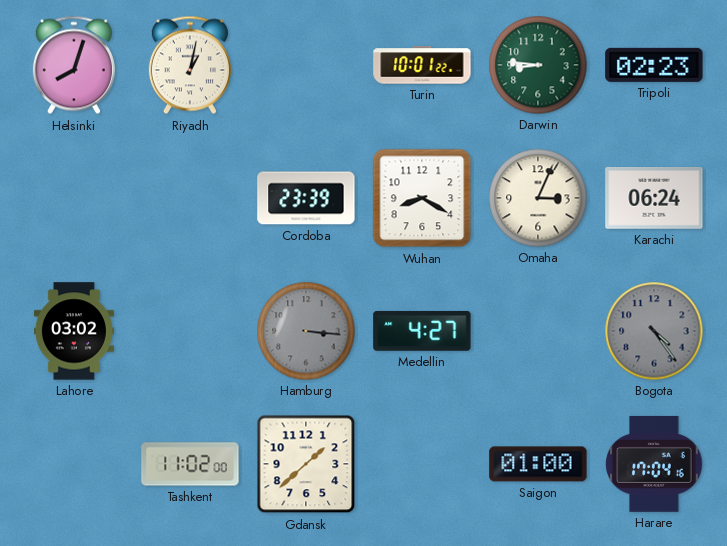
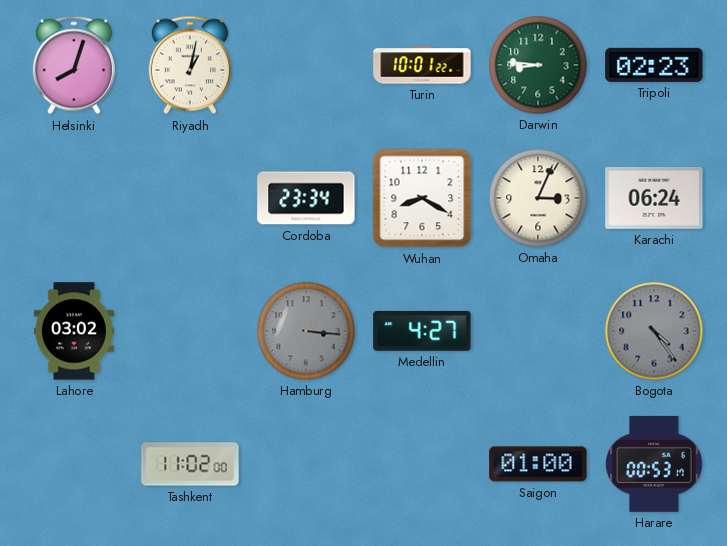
Cordoba: 23:39 -> 23:34
Gdansk: 1:38 -> none
Harare: 17:04 -> 00:53
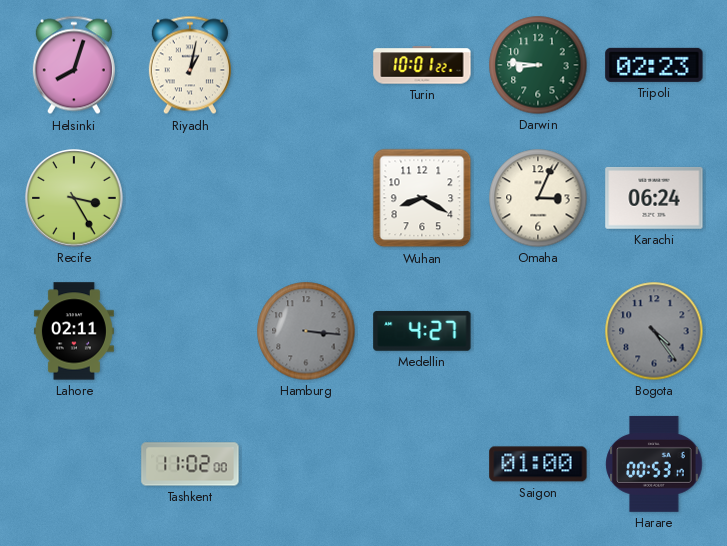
Recife: none -> 3:25
Cordoba: 23:34 -> none
Lahore: 03:02 -> 02:11
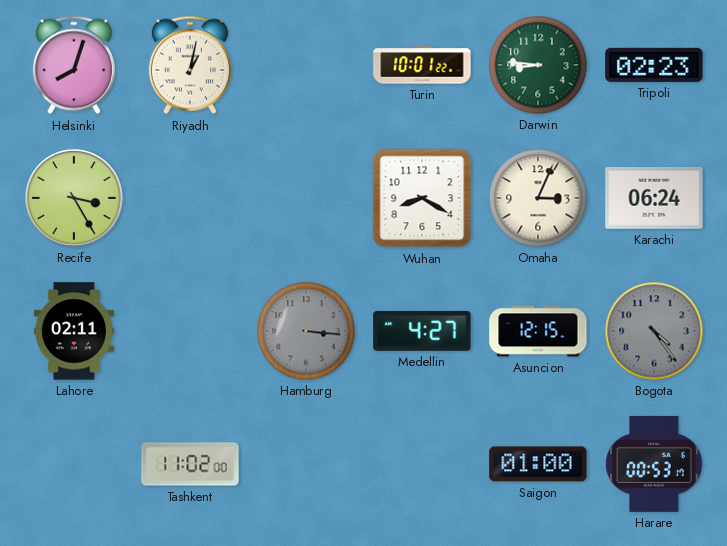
Asuncion: none -> 12:15
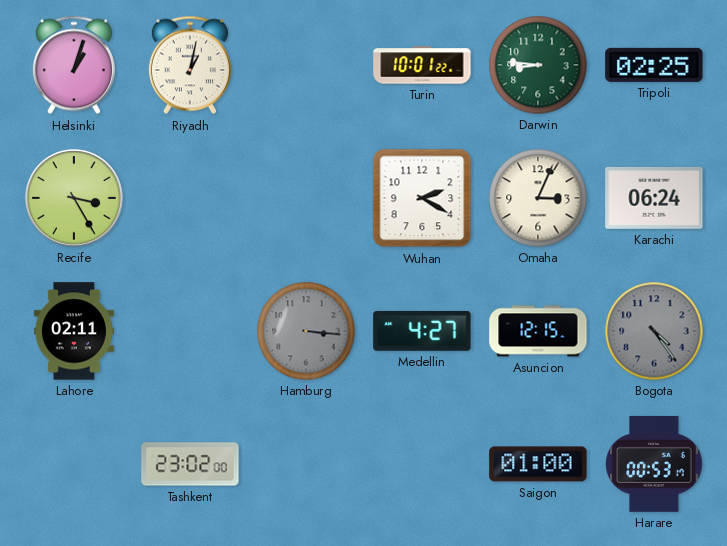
Helsinki: 8:03 -> 1:03
Tripoli: 02:23 -> 02:25
Wuhan: 8:20 -> 2:20
Tashkent: 11:02 -> 23:02
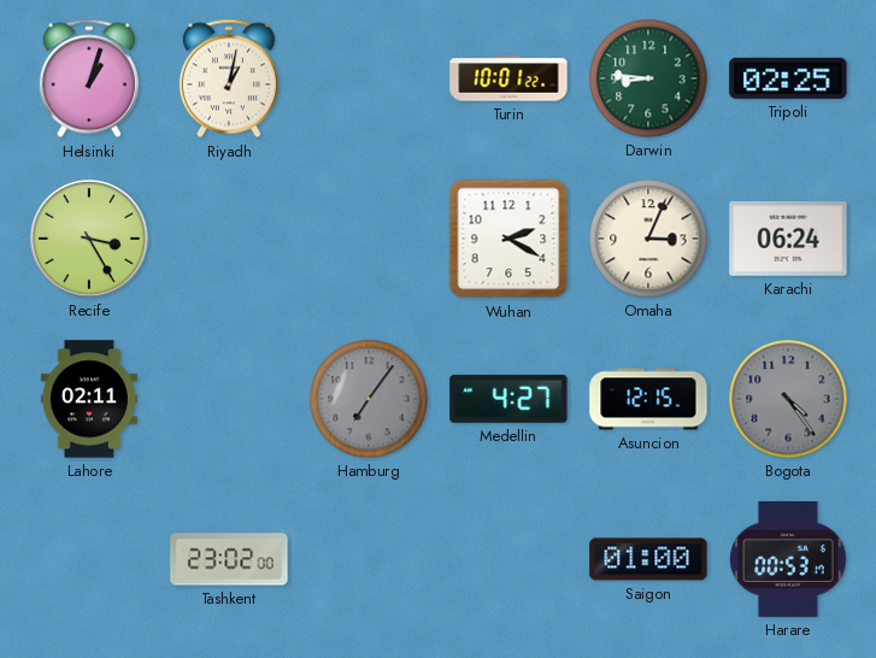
Hamburg: 3:16 -> 7:06
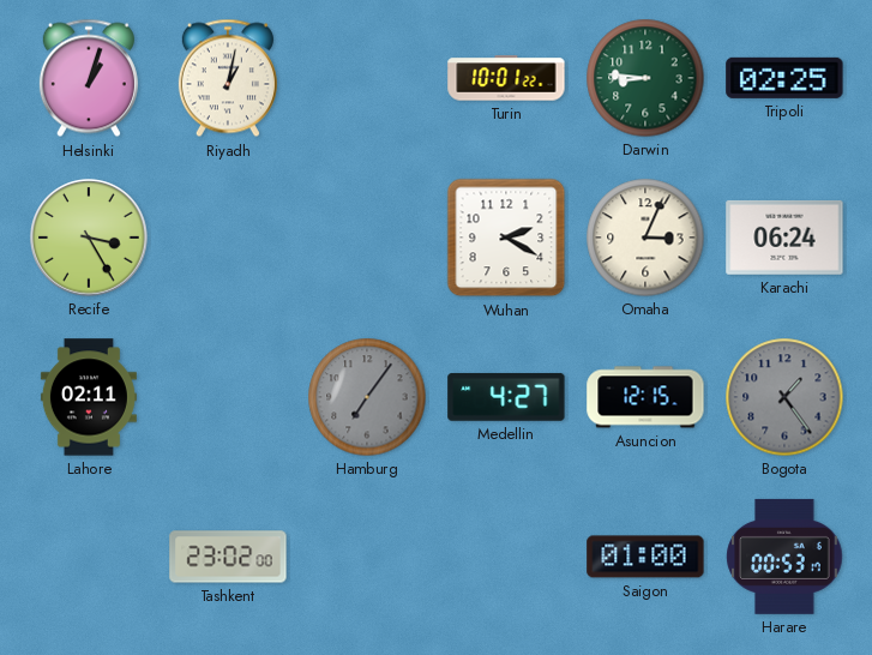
Bogota: 4:24 -> 1:24
